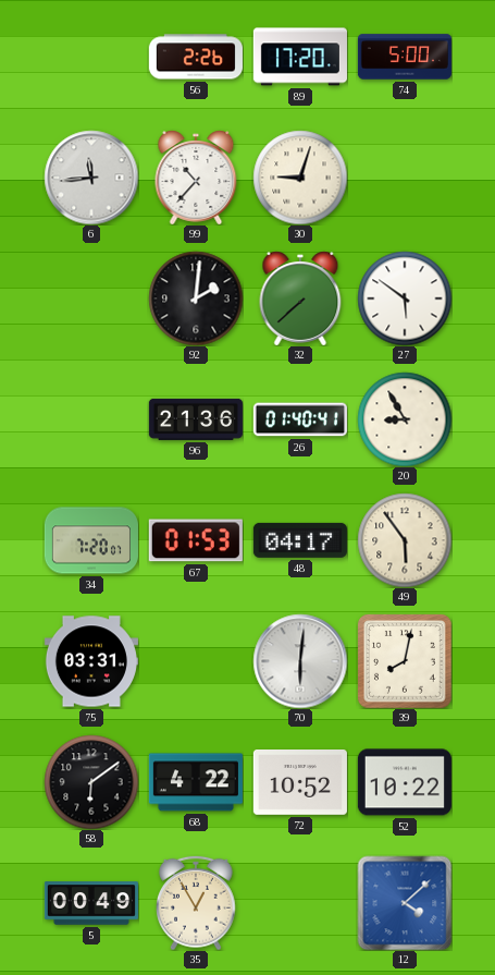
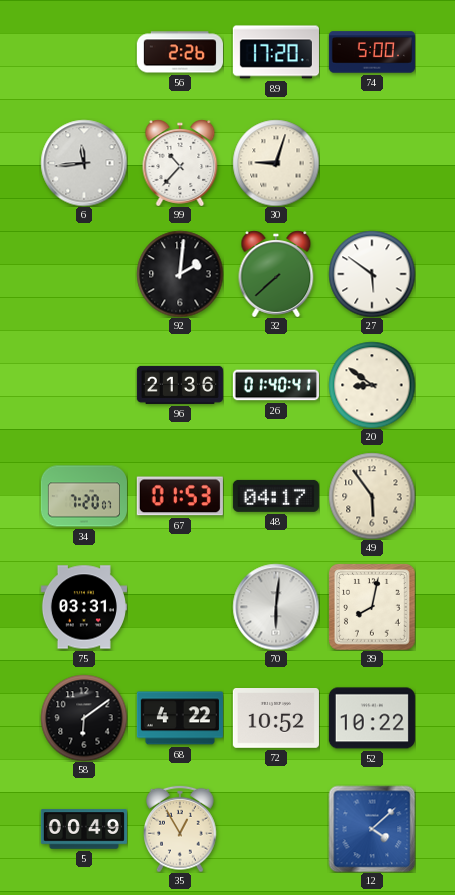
20: 8:55 -> 8:51
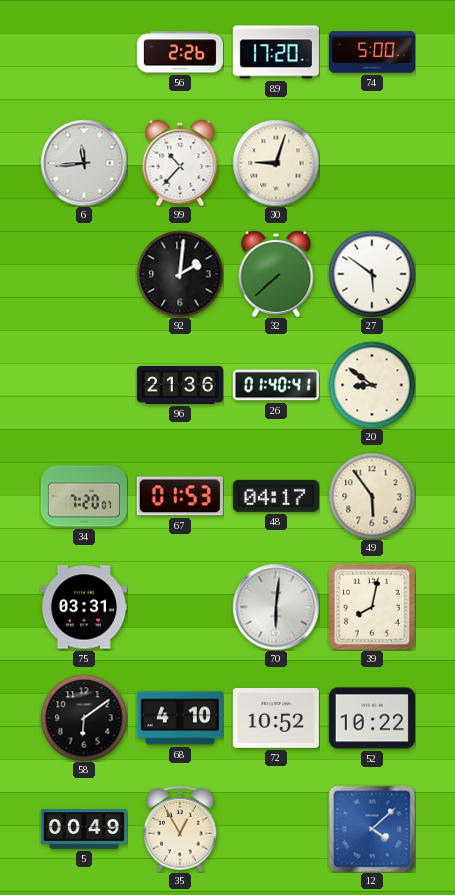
68: 4:22 -> 4:10
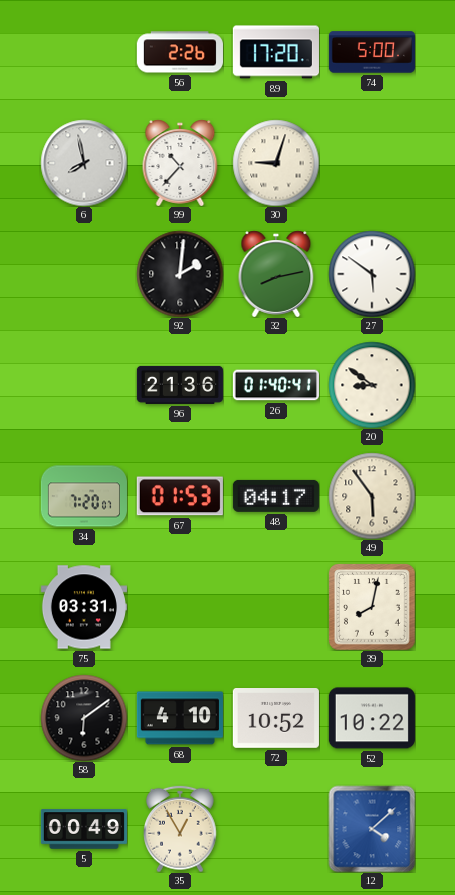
6: 11:44 -> 7:58
32: 7:38 -> 8:13
70: 6:01 -> none
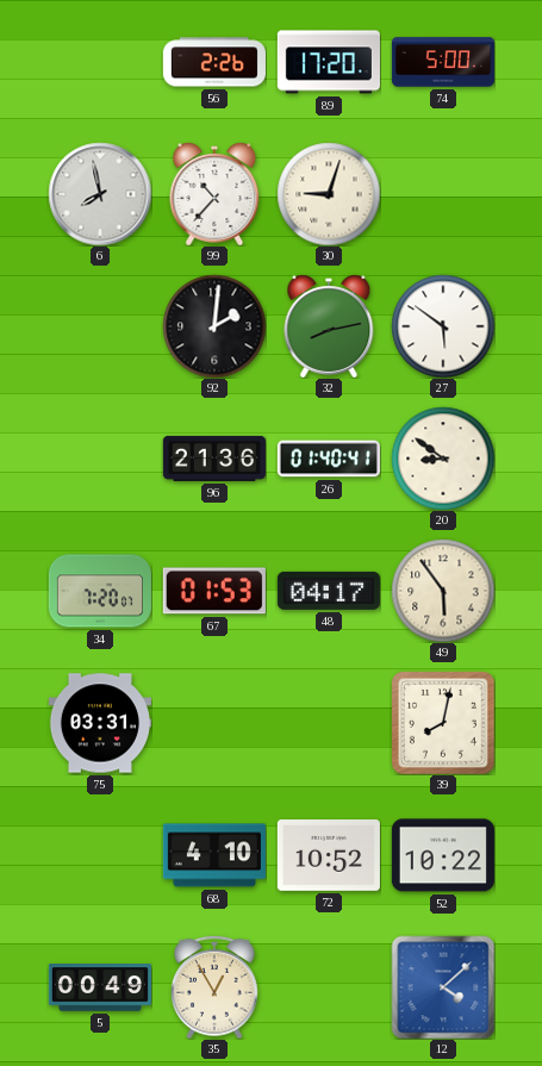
58: 6:09 -> none
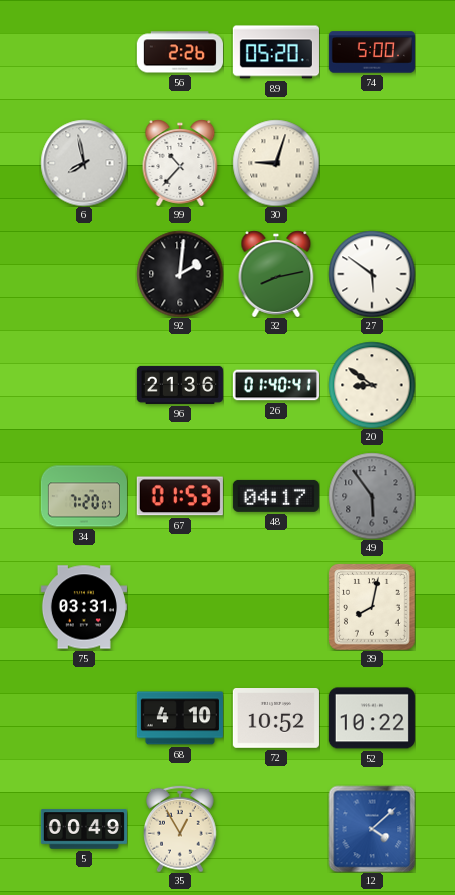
89: 17:20 -> 05:20
49 dial: cream -> grey
